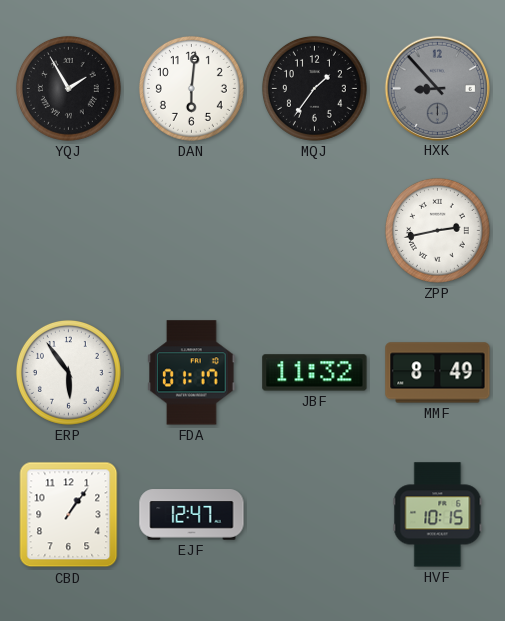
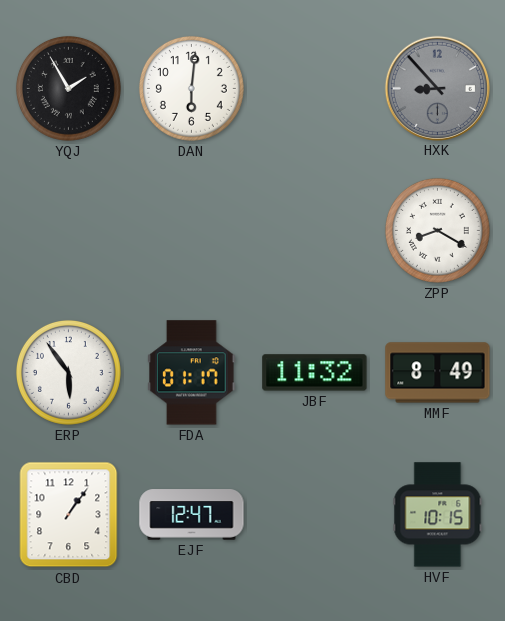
MQJ: 1:36 -> none
ZPP: 2:43 -> 8:20
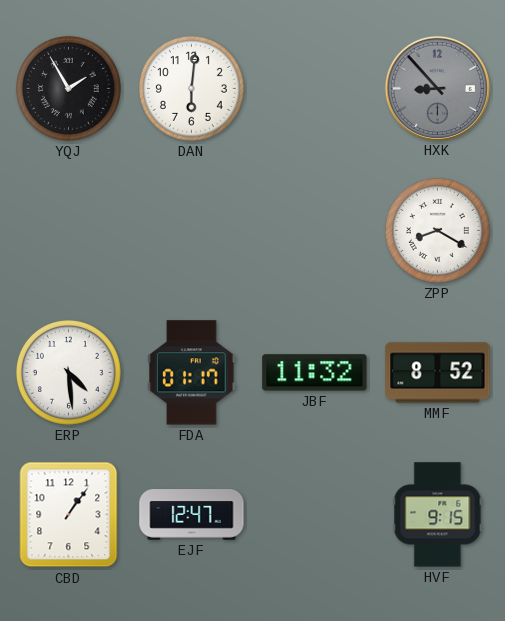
ERP: 5:54 -> 4:29
MMF: 8:49 -> 8:52
HVF: 10:15 -> 9:15
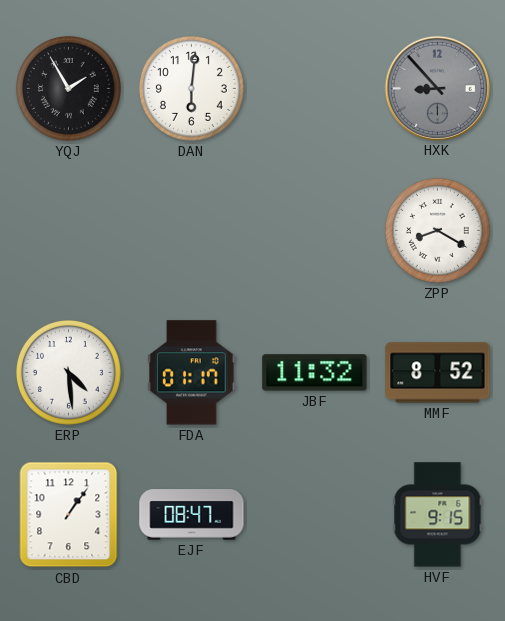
EJF: 12:47 -> 08:47
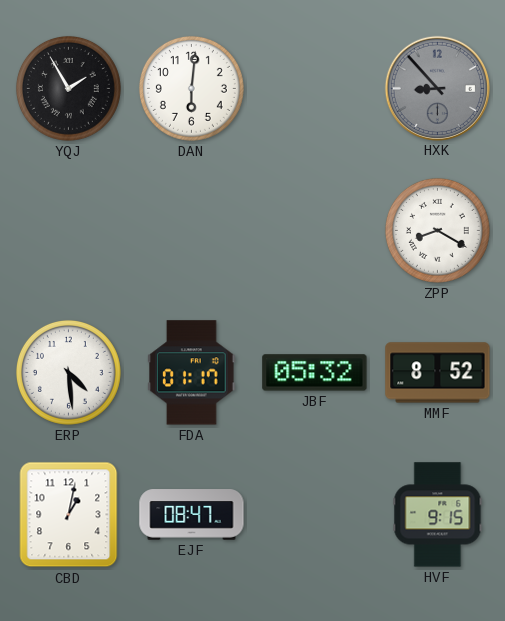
JBF: 11:32 -> 05:32
CBD: 1:06 -> 1:02
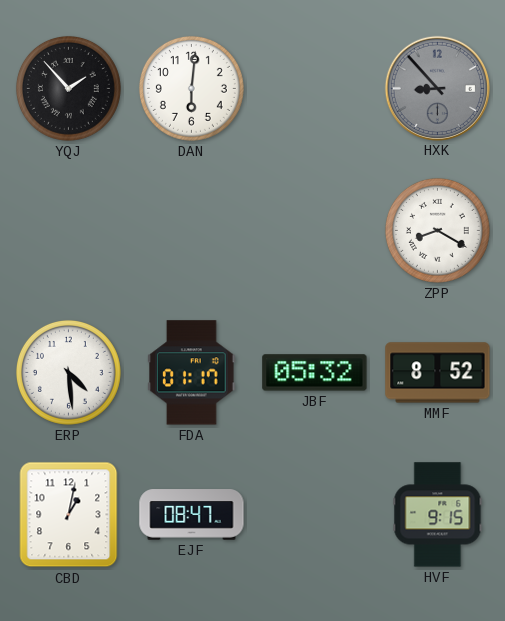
YQJ: 1:55 -> 1:53
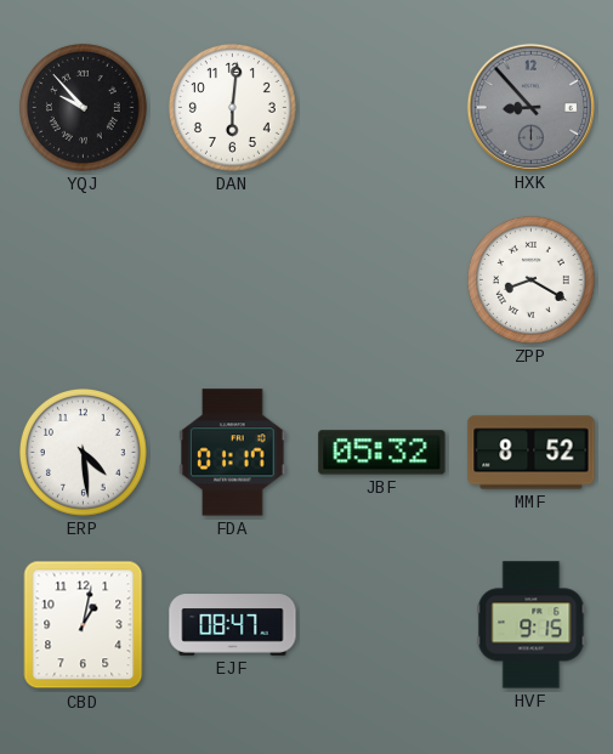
YQJ: 1:53 -> 9:53
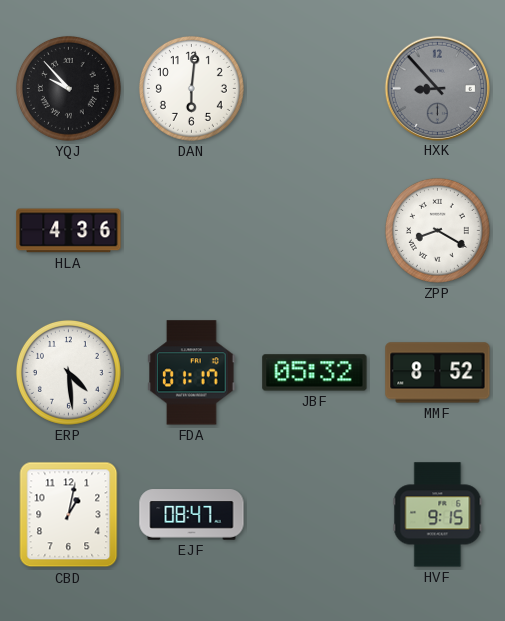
HLA: none -> 4:36
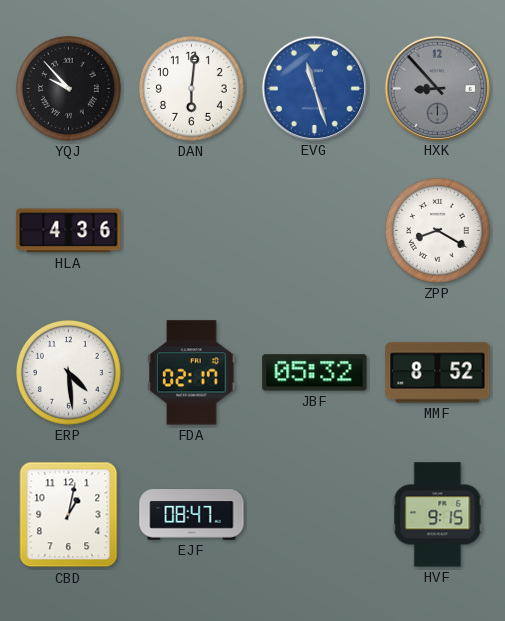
EVG: none -> 11:27
FDA: 01:17 -> 02:17
